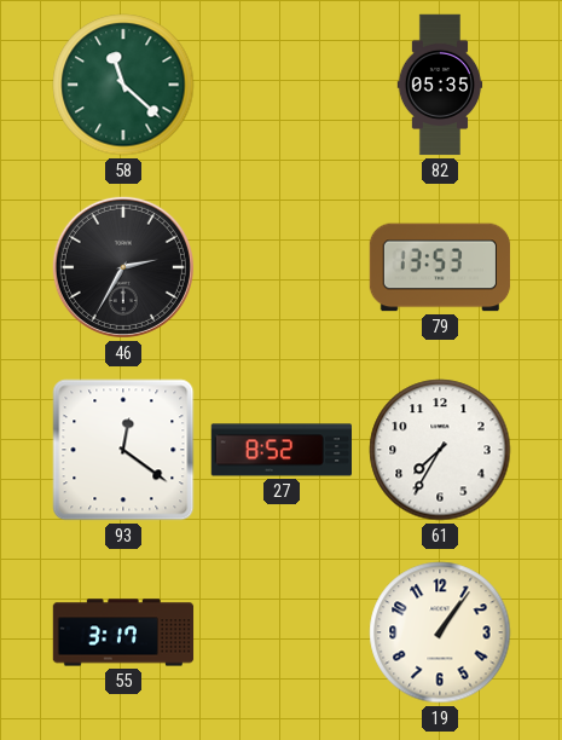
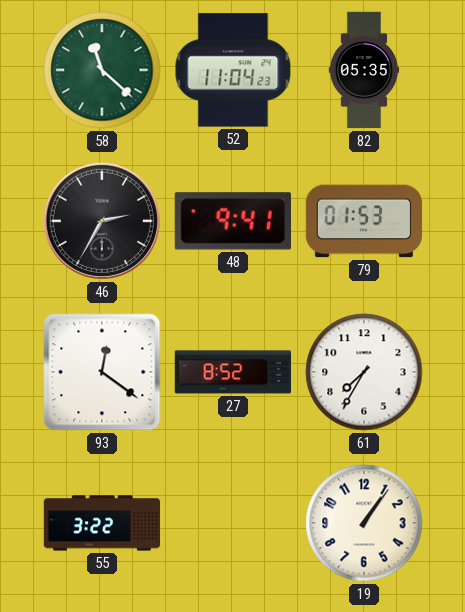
52: none -> 11:04
48: none -> 9:41
79: 13:53 -> 01:53
55: 3:17 -> 3:22
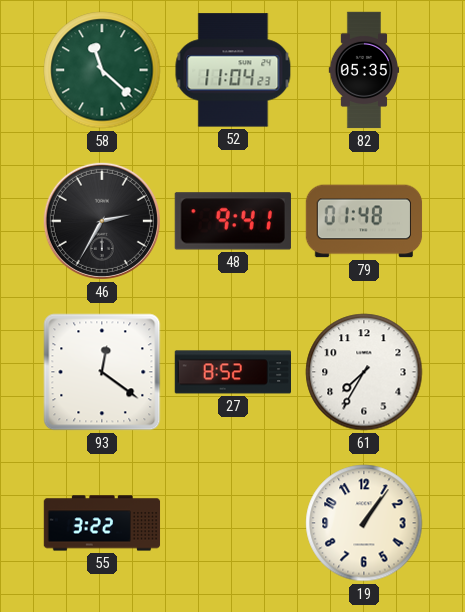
79: 01:53 -> 01:48
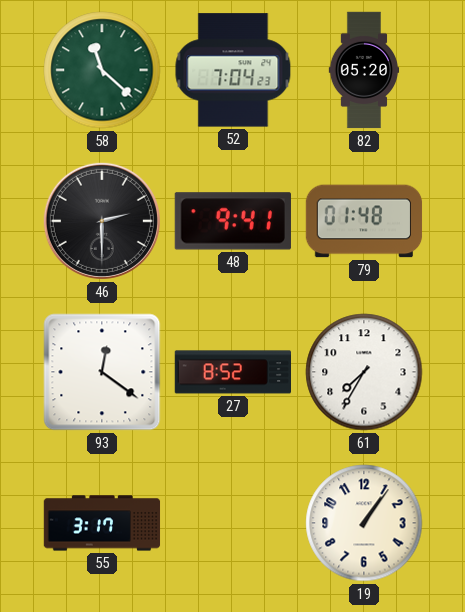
52: 11:04 -> 7:04
82: 05:35 -> 05:20
46: 2:35 -> 2:30
55: 3:22 -> 3:17
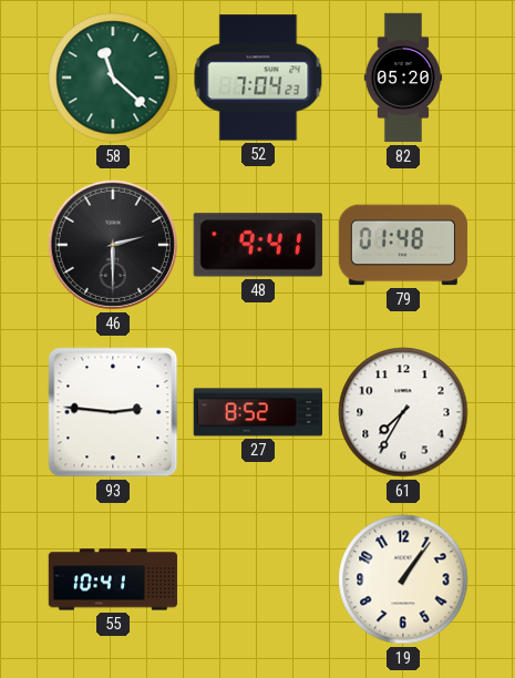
93: 12:21 -> 2:46
55: 3:17 -> 10:41
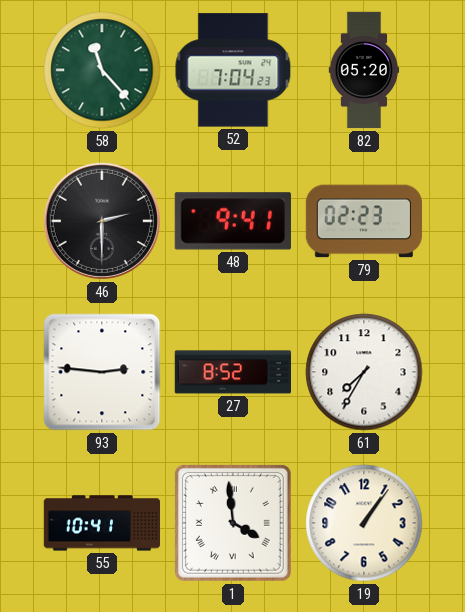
58: 11:22 -> 11:23
79: 01:48 -> 02:23
1: none -> 3:59
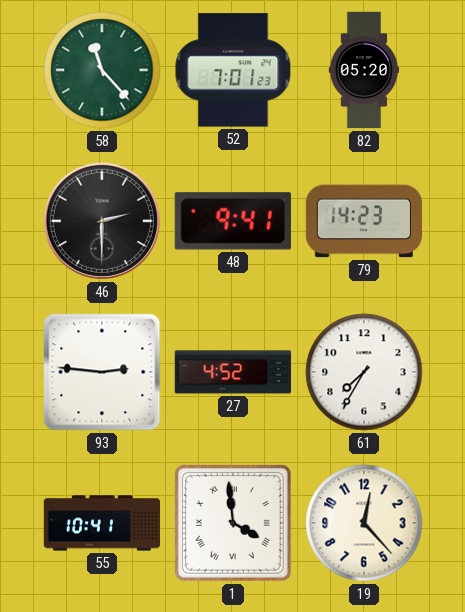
52: 7:04 -> 7:01
79: 02:23 -> 14:23
27: 8:52 -> 4:52
19: 1:06 -> 12:23
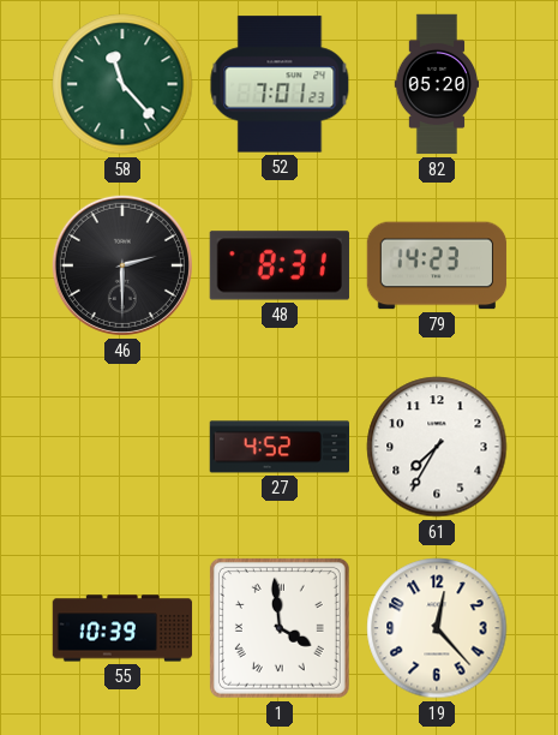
48: 9:41 -> 8:31
93: 2:46 -> none
55: 10:41 -> 10:39
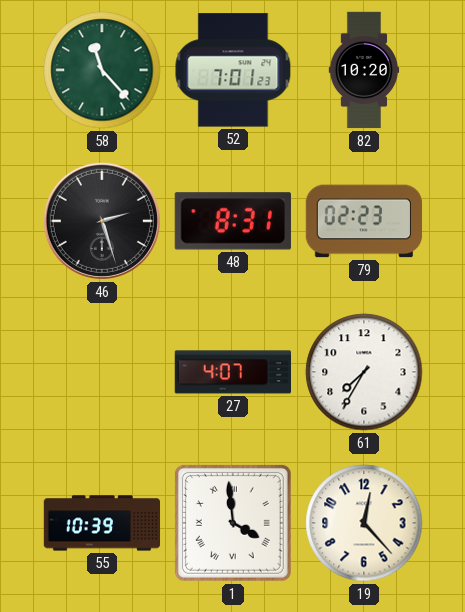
82: 05:20 -> 10:20
46: 2:30 -> 2:27
79: 14:23 -> 02:23
27: 4:52 -> 4:07
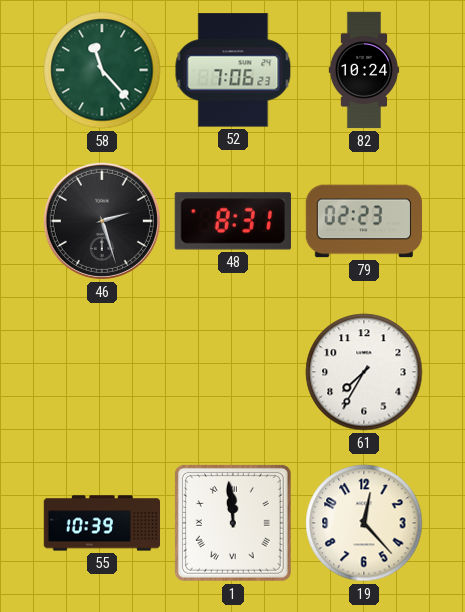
52: 7:01 -> 7:06
82: 10:20 -> 10:24
27: 4:07 -> none
1: 3:59 -> 11:59
